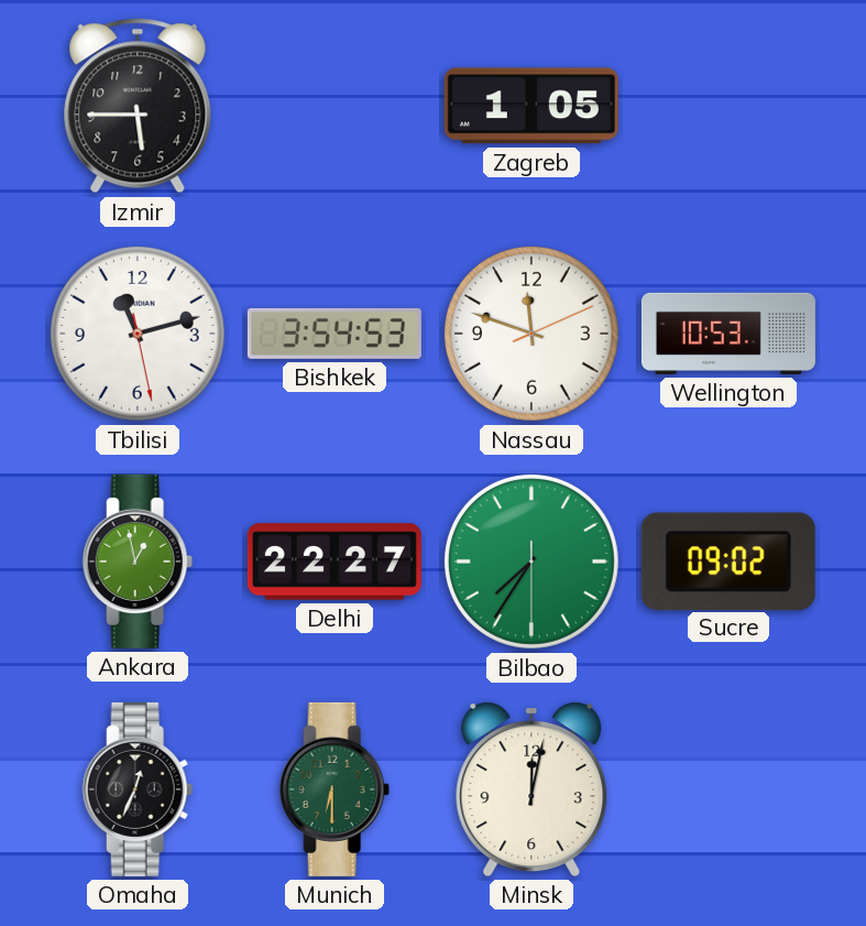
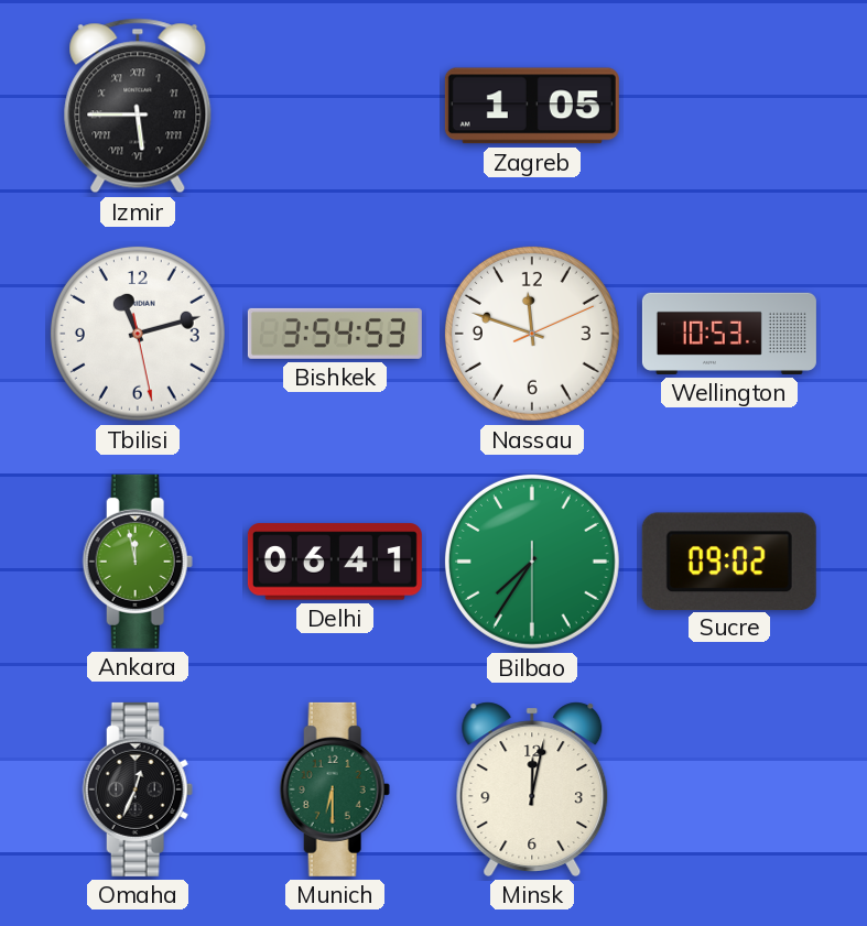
Izmir numerals: Arabic -> Roman
Ankara: 12:58 -> 11:58
Delhi: 22:27 -> 06:41
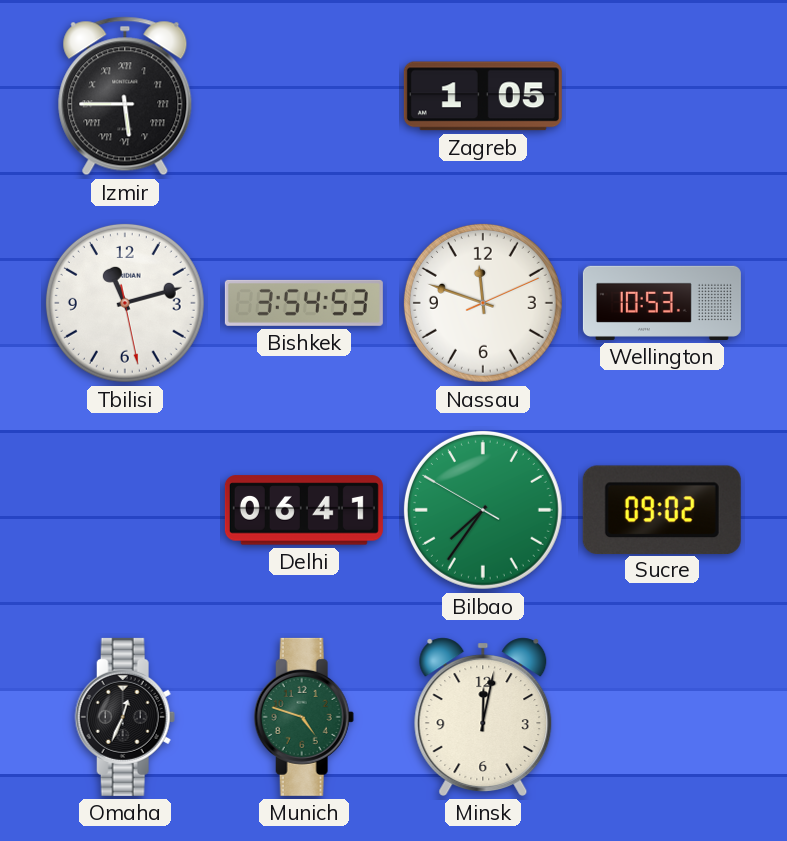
Ankara: 11:58 -> none
Bilbao: 7:35:30 -> 7:35:50
Munich: 6:30 -> 4:48
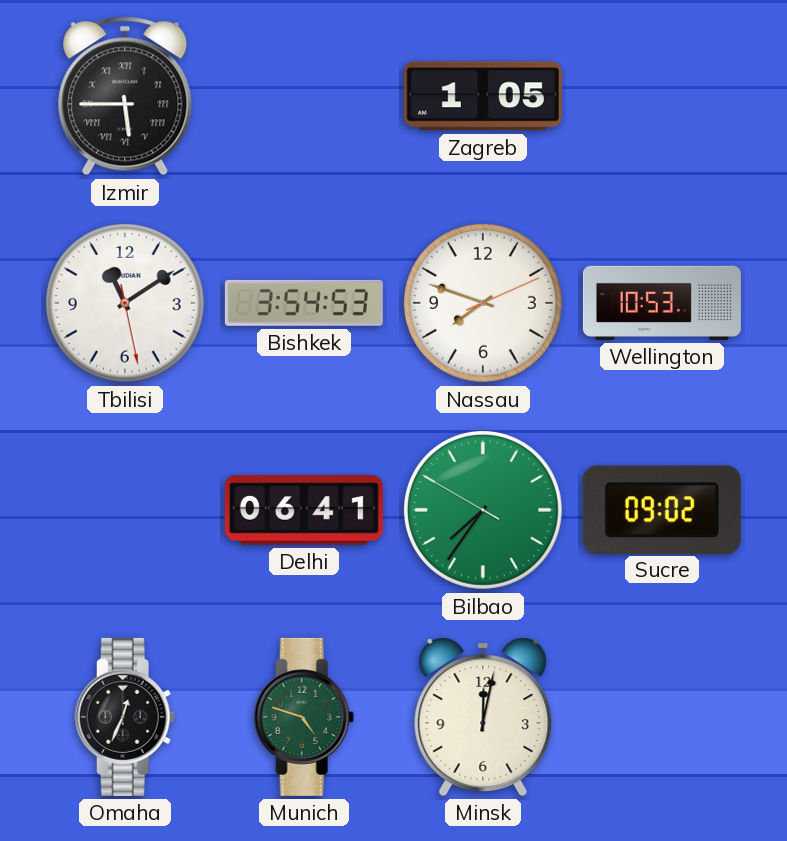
Tbilisi: 11:12 -> 11:09
Nassau: 11:48 -> 7:48
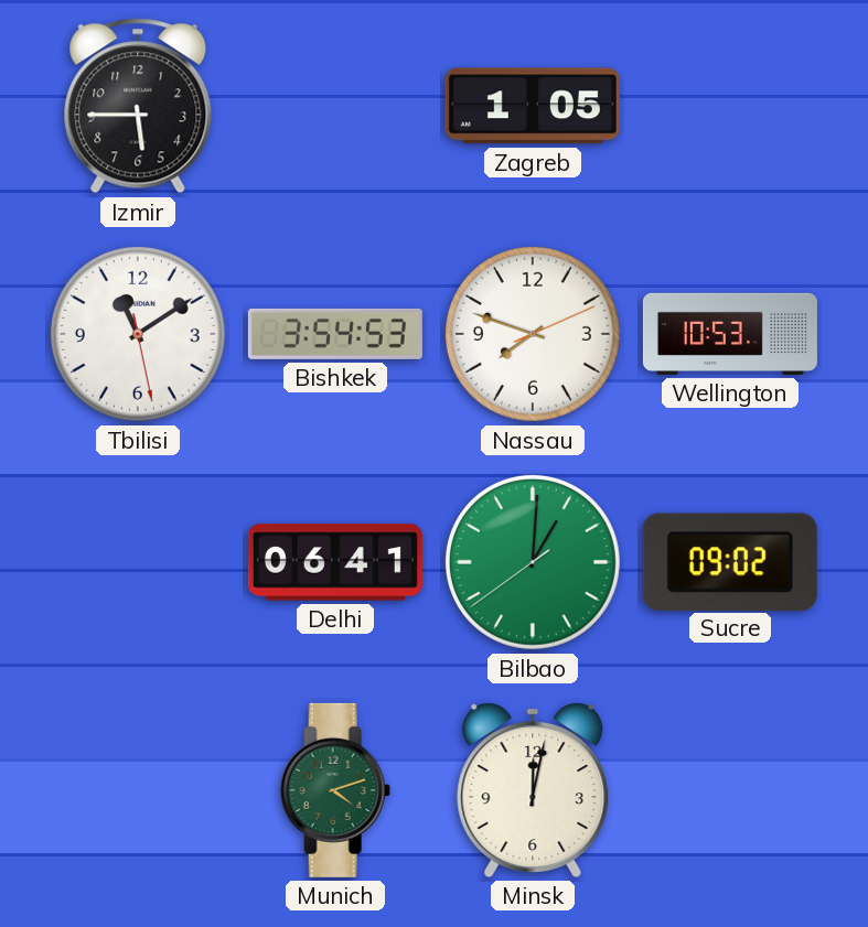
Izmir numerals: Roman -> Arabic
Bilbao: 7:35 -> 1:00
Omaha: 12:34 -> none
Munich: 4:48 -> 4:12
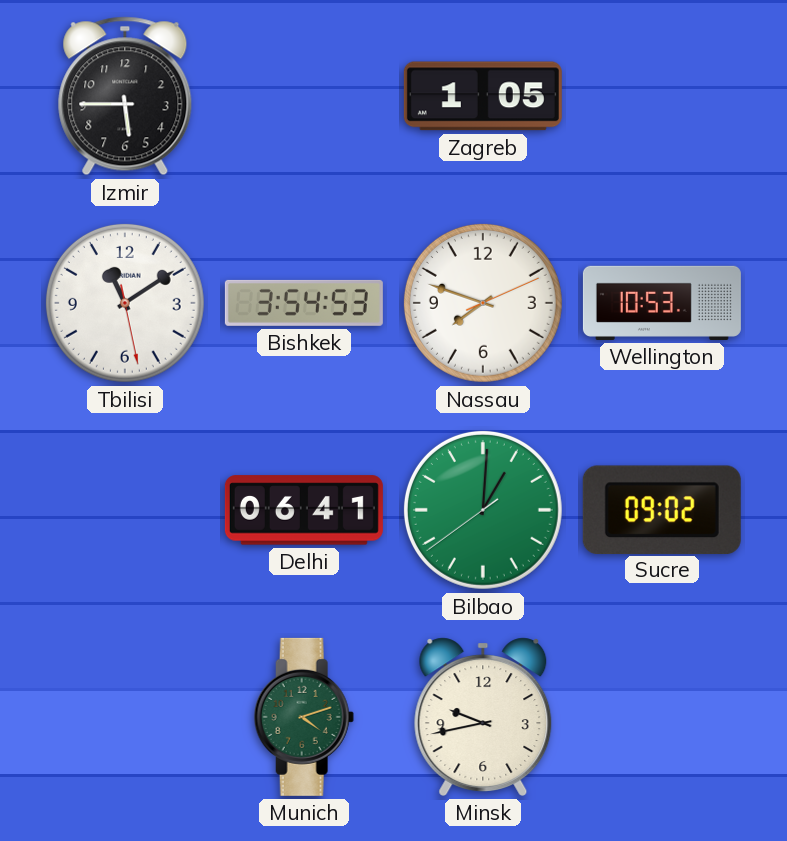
Minsk: 12:02 -> 9:43
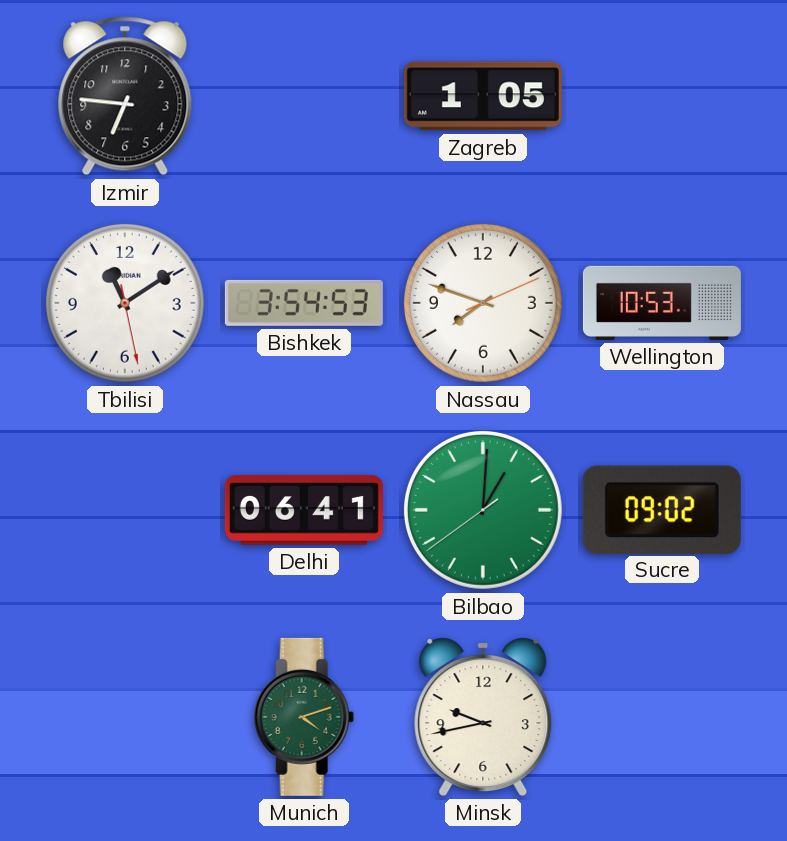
Izmir: 5:45 -> 6:46
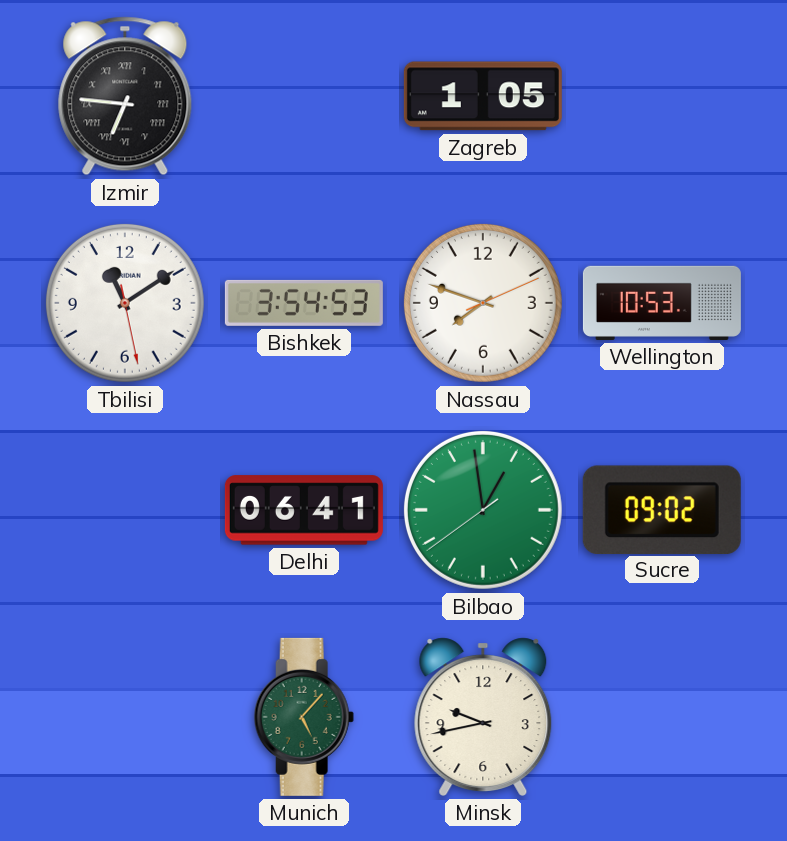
Izmir numerals: Arabic -> Roman
Bilbao: 1:00 -> 12:58
Munich: 4:12 -> 5:07
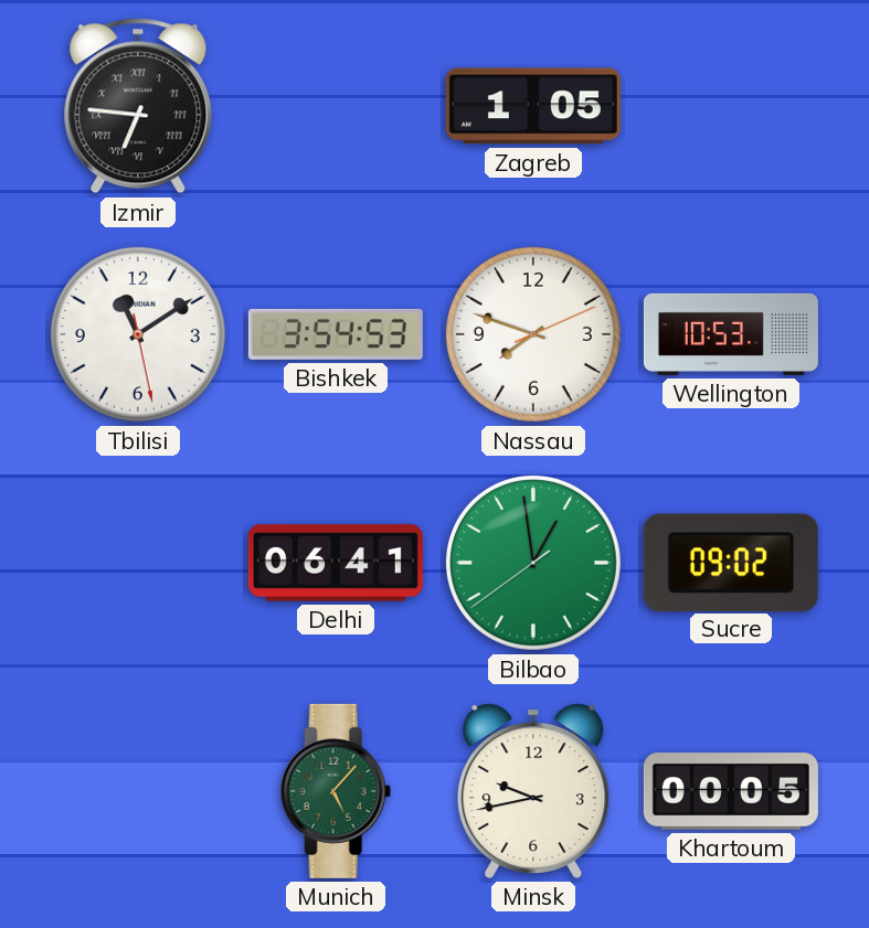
Khartoum: none -> 00:05
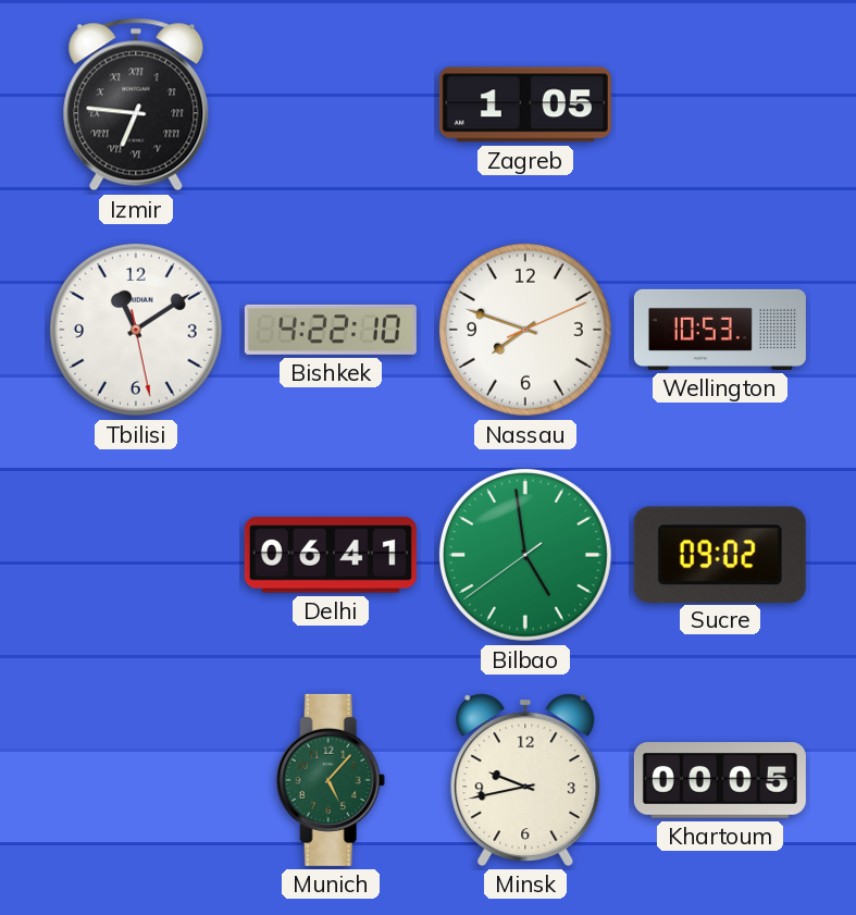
Bishkek: 3:54 -> 4:22
Bilbao: 12:58 -> 4:58
